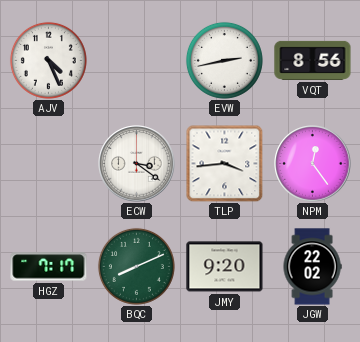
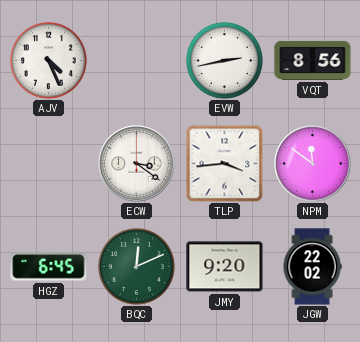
NPM: 12:24 -> 11:51
HGZ: 7:17 -> 6:45
BQC: 8:11 -> 12:11
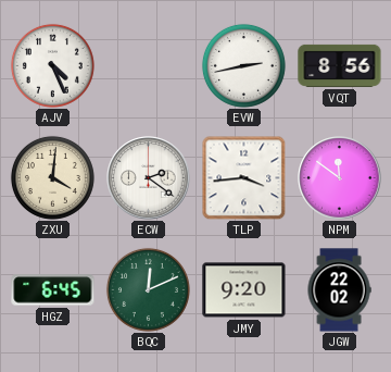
ZXU: none -> 4:01
ECW: 3:21 -> 2:21
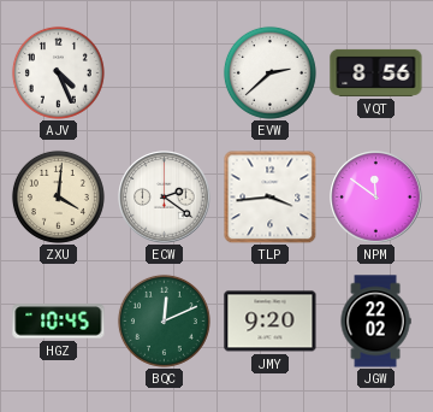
EVW: 2:43 -> 2:38
HGZ: 6:45 -> 10:45
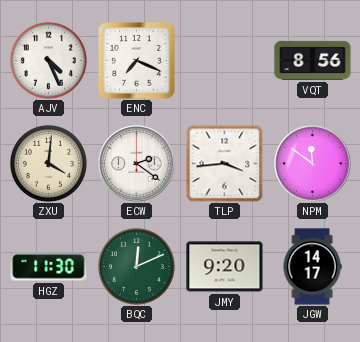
ENC: none -> 7:19
EVW: 2:38 -> none
HGZ: 10:45 -> 11:30
JGW: 22:02 -> 14:17
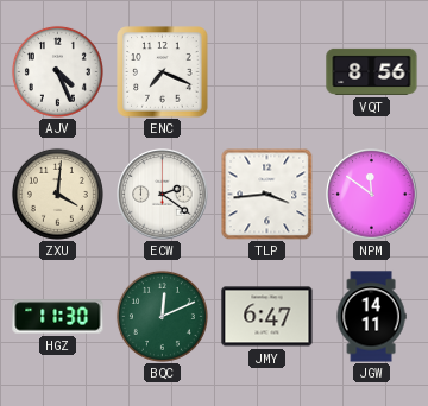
JMY: 9:20 -> 6:47
JGW: 14:17 -> 14:11
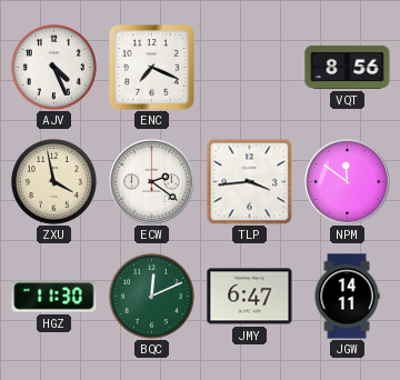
ZXU: 4:01 -> 3:58
